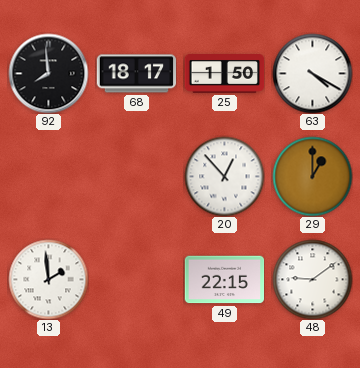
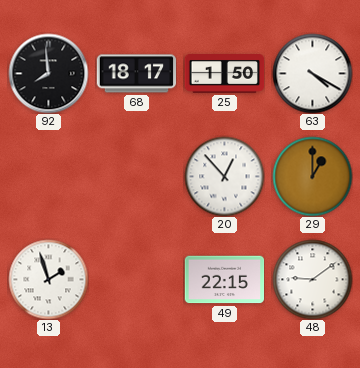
13: 1:59 -> 1:57
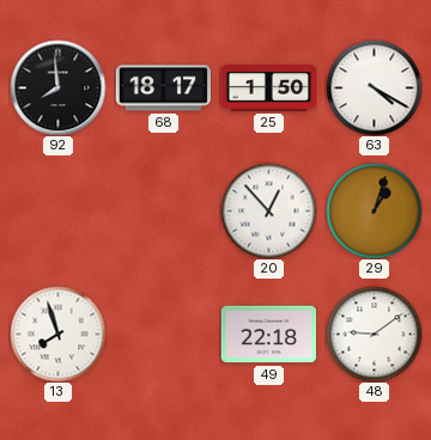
29: 1:00 -> 1:03
13: 1:57 -> 7:57
49: 22:15 -> 22:18
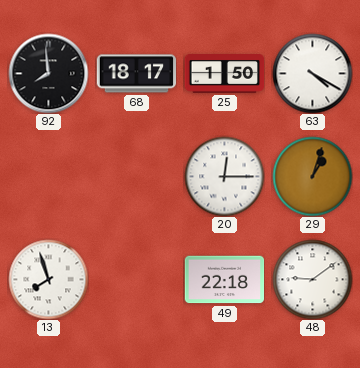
20: 12:53 -> 12:15
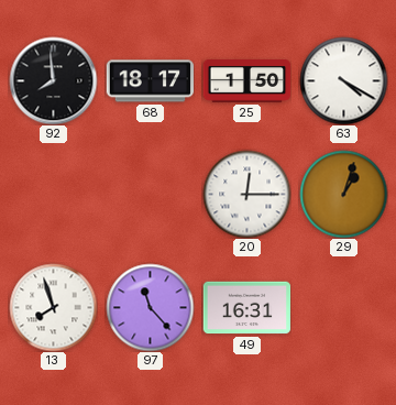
97: none -> 11:23
49: 22:18 -> 16:31
48: 9:09 -> none
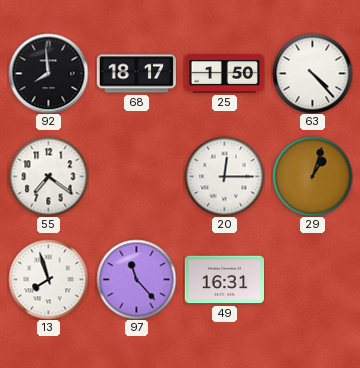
63: 4:20 -> 4:23
55: none -> 7:21
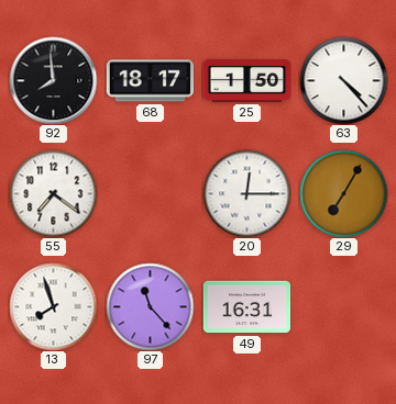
29: 1:03 -> 7:05
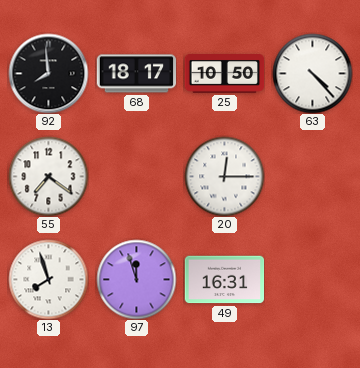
25: 1:50 -> 10:50
29: 7:05 -> none
97: 11:23 -> 11:57
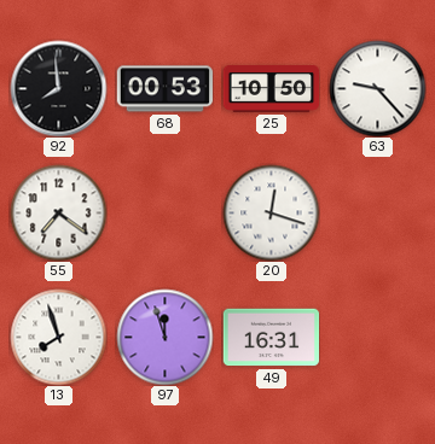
68: 18:17 -> 00:53
63: 4:23 -> 9:23
20: 12:15 -> 12:18
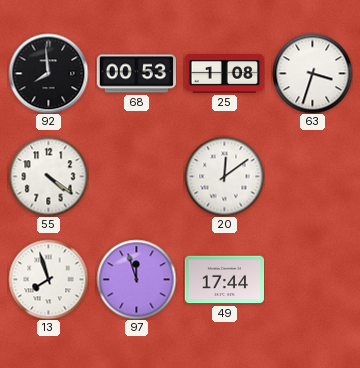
25: 10:50 -> 1:08
63: 9:23 -> 3:33
55: 7:21 -> 4:21
20: 12:18 -> 12:09
49: 16:31 -> 17:44
